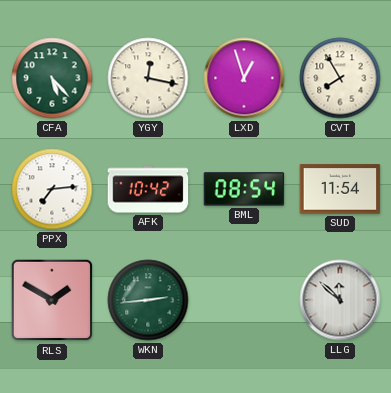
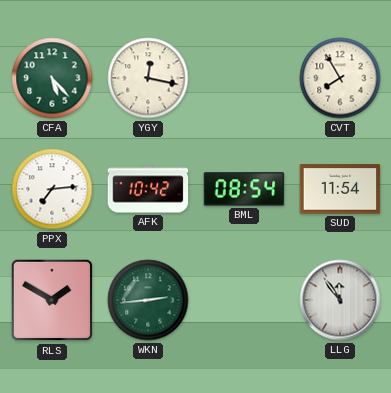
LXD: 12:57 -> none
LLG: 11:52 -> 11:54
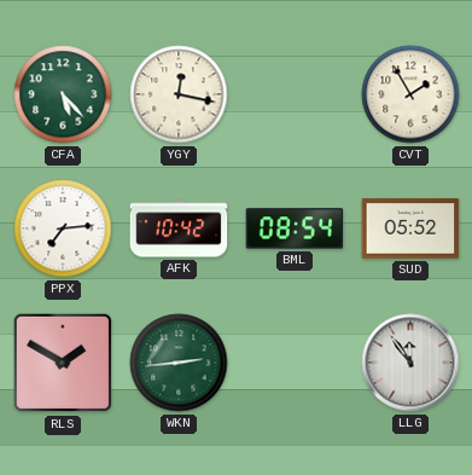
CVT: 7:55 -> 1:55
SUD: 11:54 -> 05:52
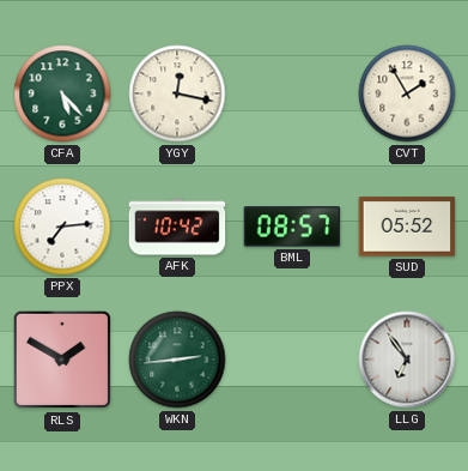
BML: 08:54 -> 08:57
LLG: 11:54 -> 6:54
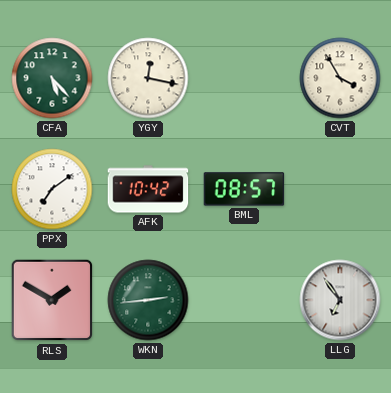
CVT: 1:55 -> 3:55
PPX: 7:14 -> 7:09
SUD: 05:52 -> none
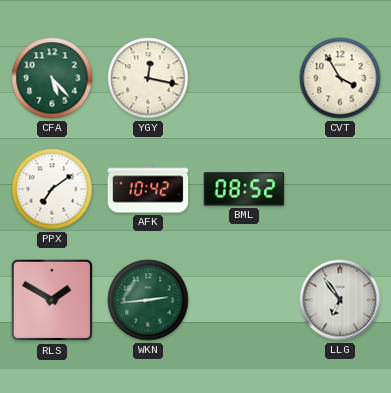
BML: 08:57 -> 08:52
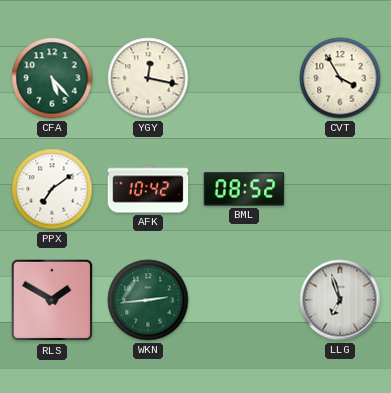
LLG: 6:54 -> 6:57
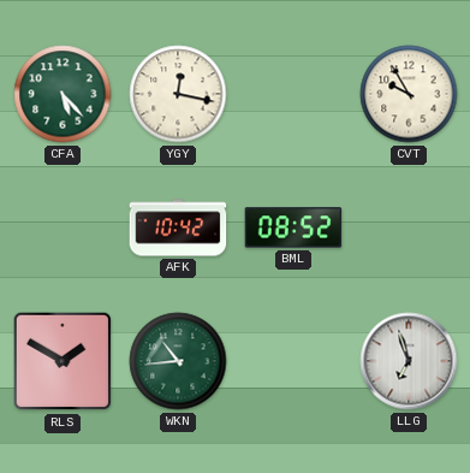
CVT: 3:55 -> 9:55
PPX: 7:09 -> none
WKN: 2:44 -> 10:44
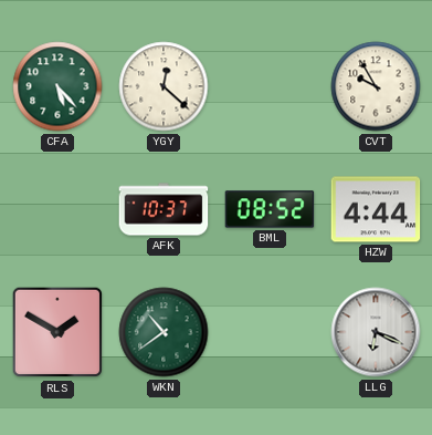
YGY: 12:17 -> 12:22
AFK: 10:42 -> 10:37
HZW: none -> 4:44
WKN: 10:44 -> 10:39
LLG: 6:57 -> 6:19
